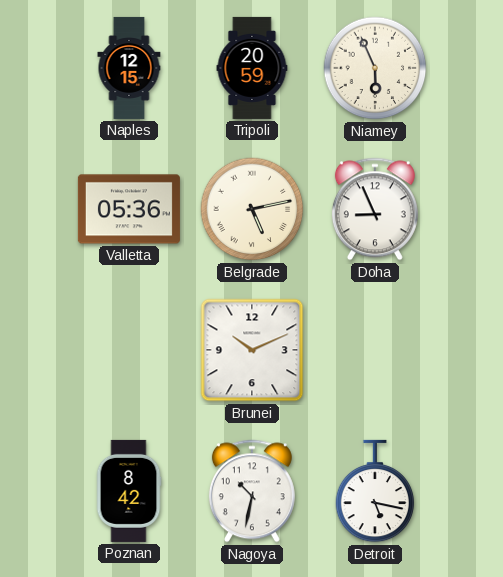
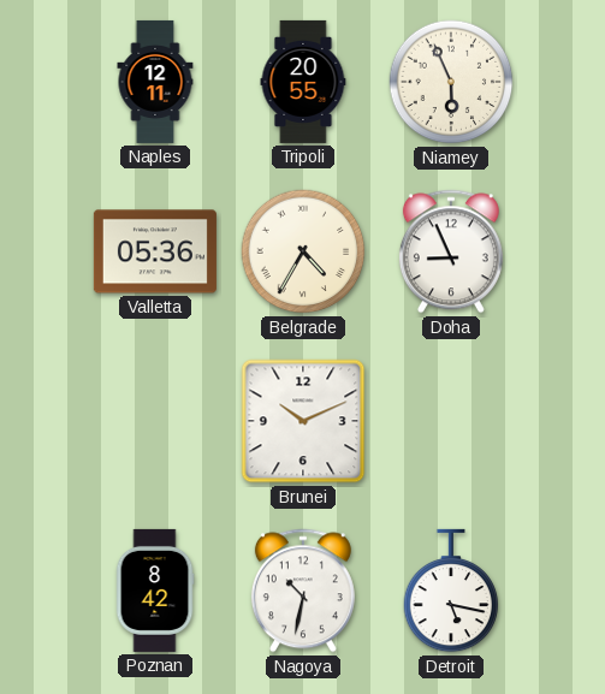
Naples: 12:15 -> 12:11
Tripoli: 20:59 -> 20:55
Belgrade: 5:13 -> 4:35
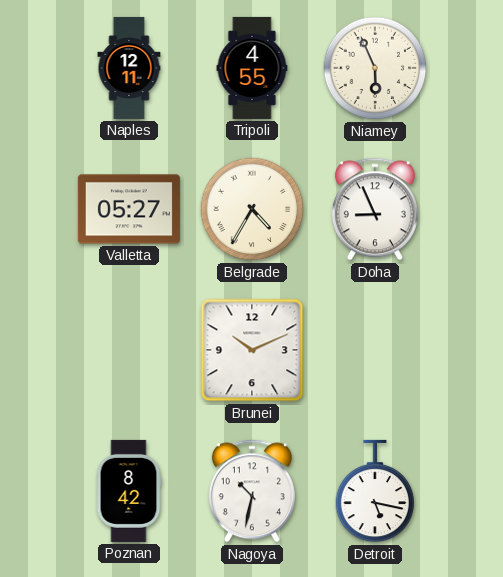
Tripoli: 20:55 -> 4:55
Valletta: 05:36 -> 05:27
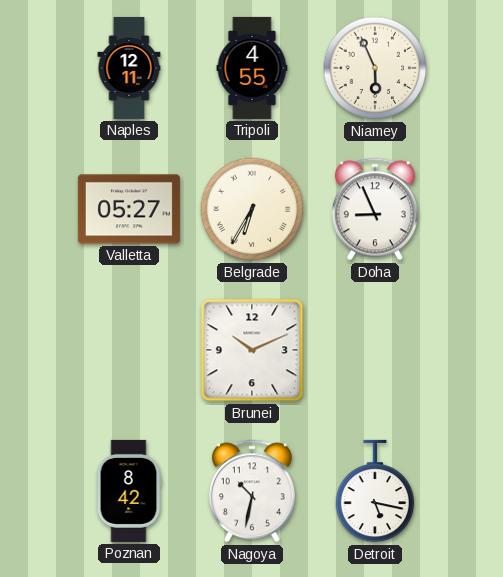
Belgrade: 4:35 -> 6:35
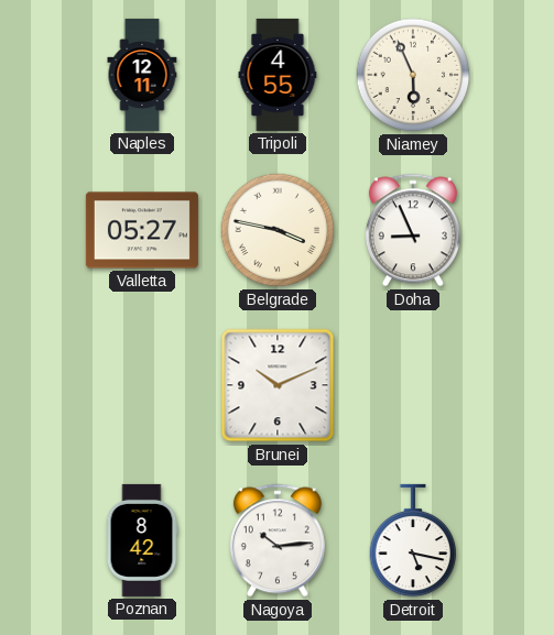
Belgrade: 6:35 -> 3:47
Nagoya: 10:32 -> 10:14
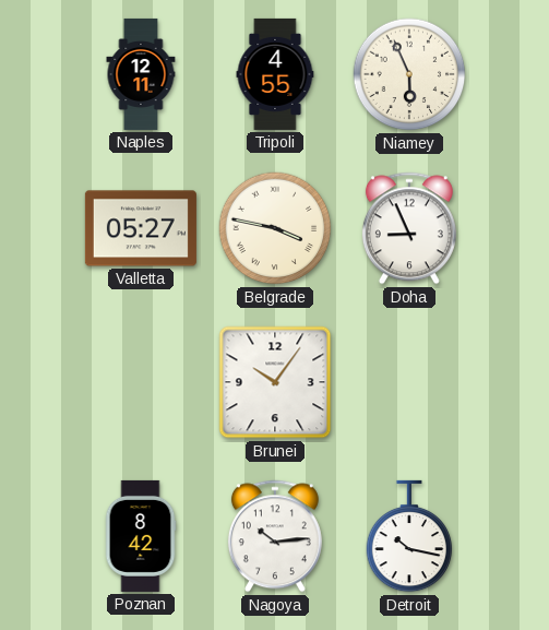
Brunei: 10:11 -> 10:06
Detroit: 5:17 -> 10:17
